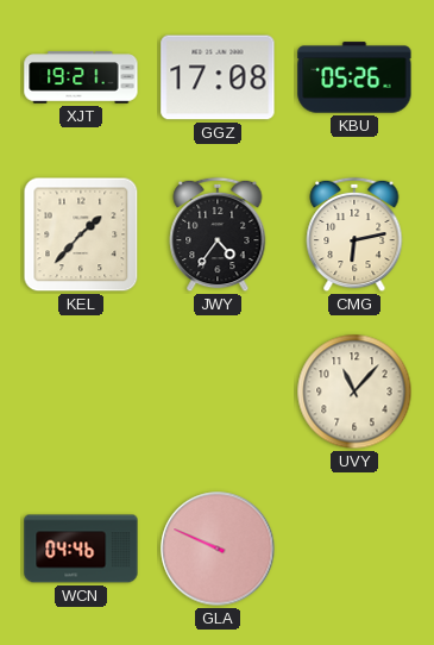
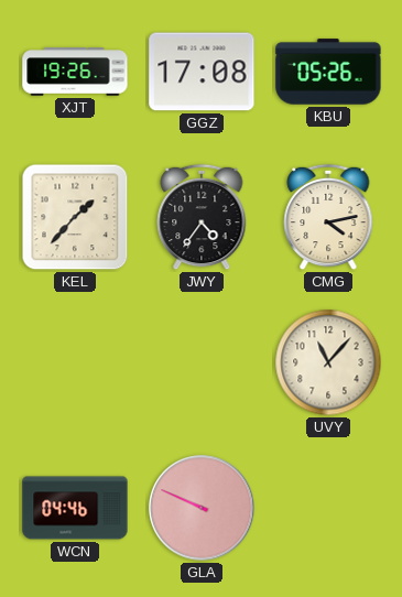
XJT: 19:21 -> 19:26
CMG: 6:13 -> 4:13
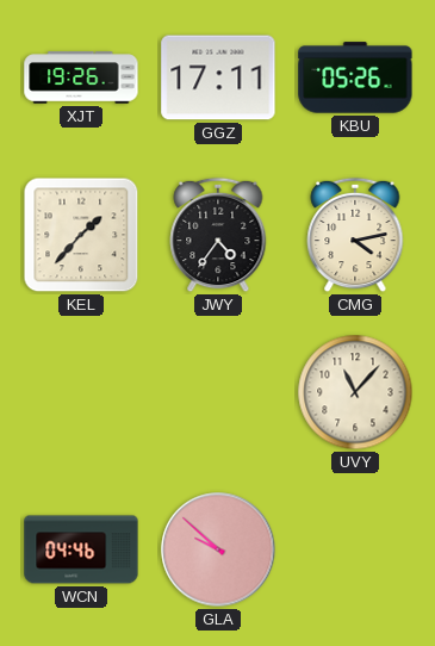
GGZ: 17:08 -> 17:11
GLA: 9:49 -> 9:52
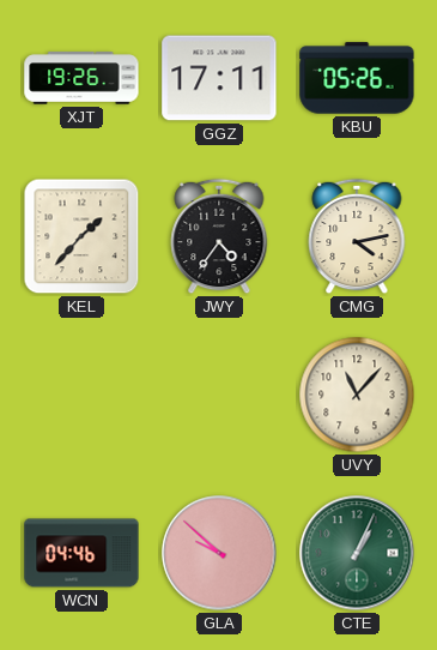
CTE: none -> 1:04
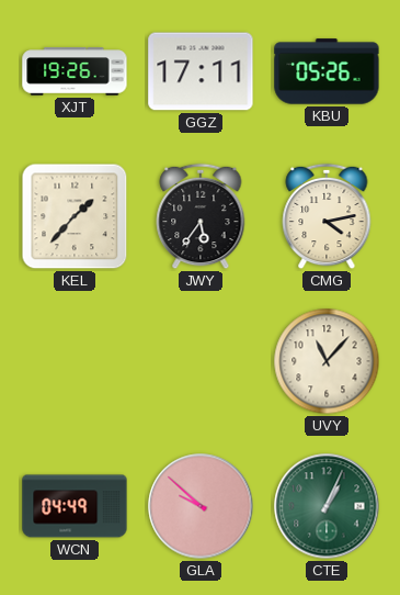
JWY: 4:36 -> 5:36
WCN: 04:46 -> 04:49
